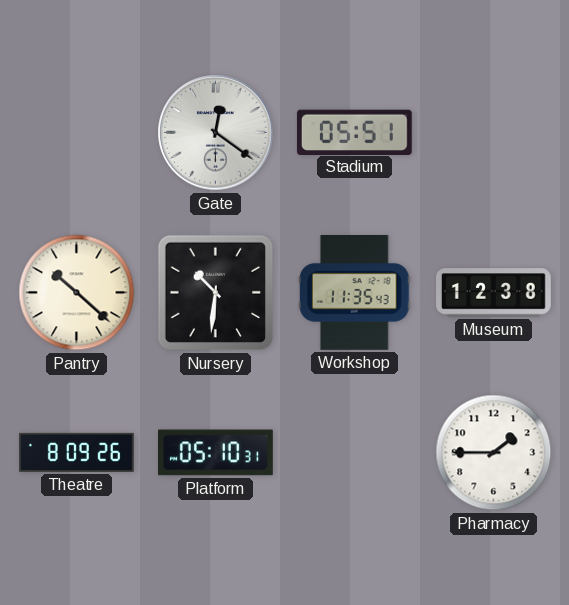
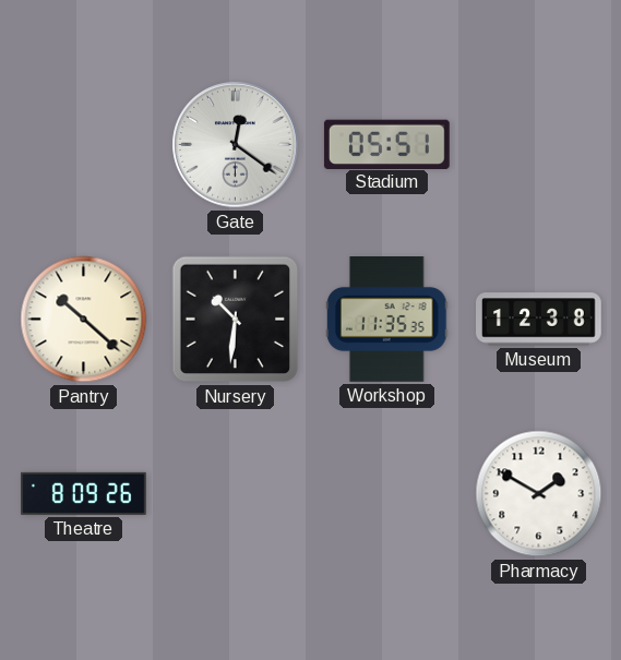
Workshop: 11:35:43 -> 11:35:35
Platform: 05:10 -> none
Pharmacy: 1:45 -> 1:50
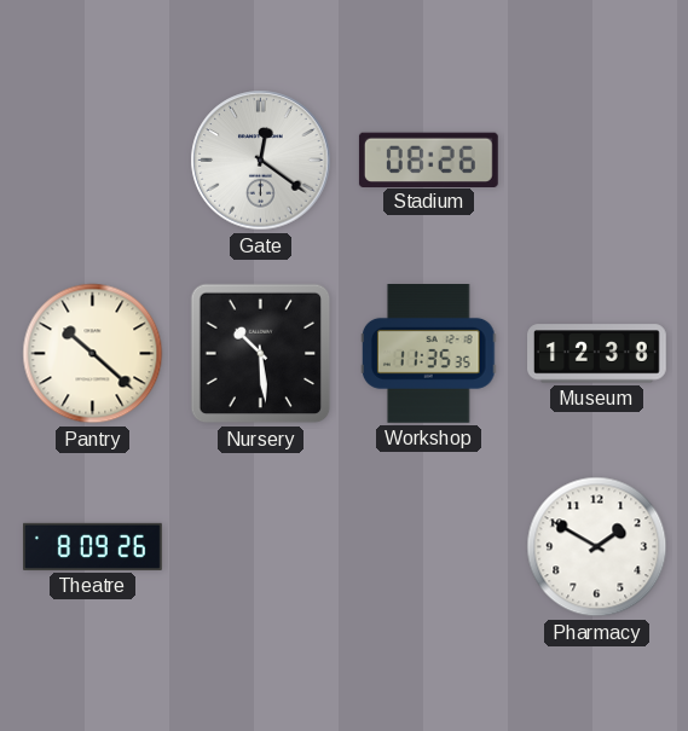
Stadium: 05:51 -> 08:26
Nursery: 10:31 -> 10:29
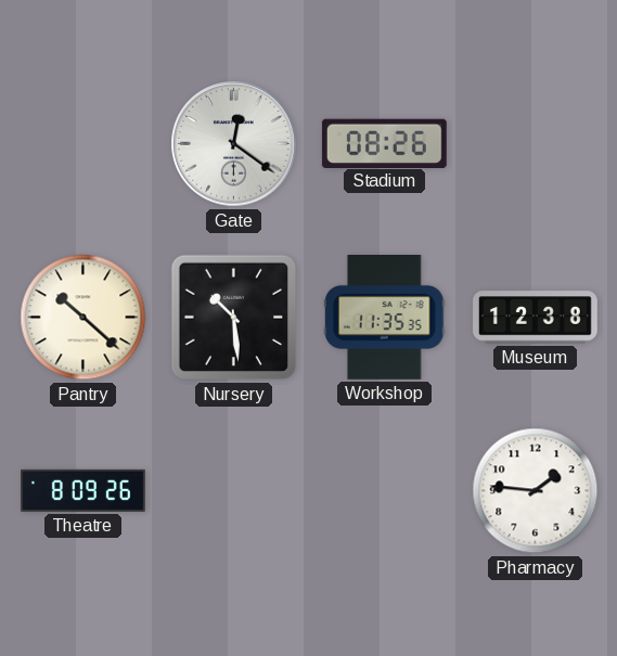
Pharmacy: 1:50 -> 1:46
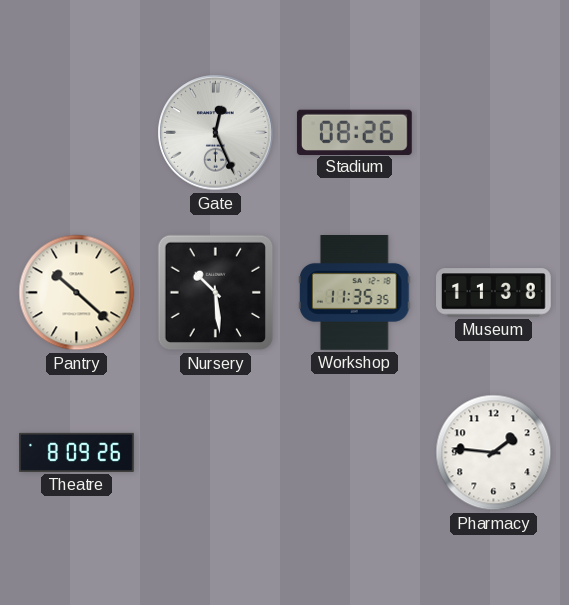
Gate: 12:21 -> 12:26
Museum: 12:38 -> 11:38
